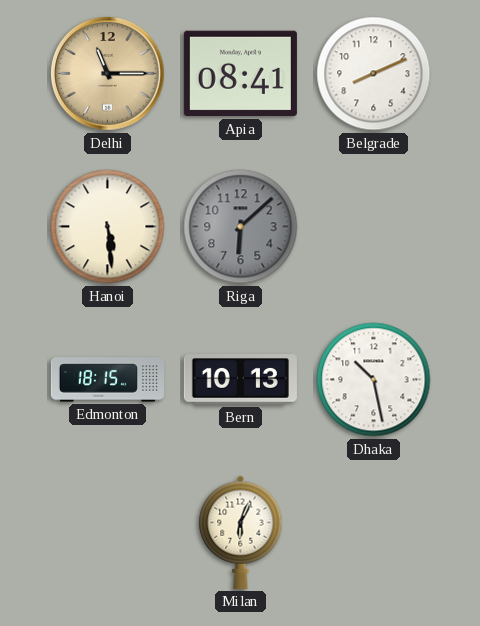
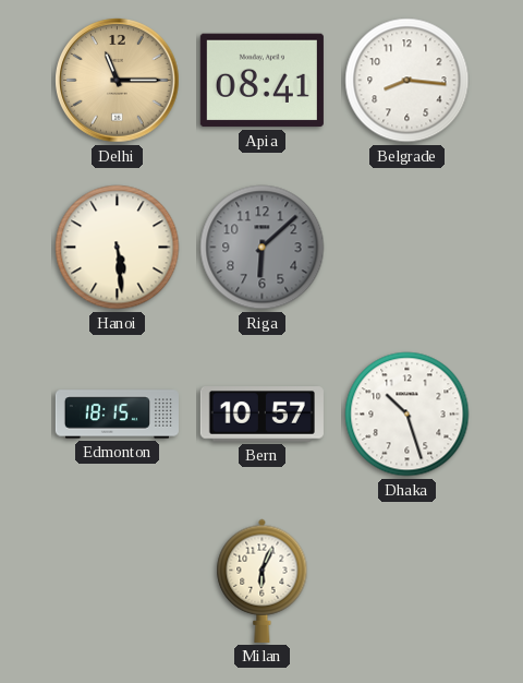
Belgrade: 8:11 -> 8:16
Bern: 10:13 -> 10:57
Dhaka: 10:28 -> 10:27
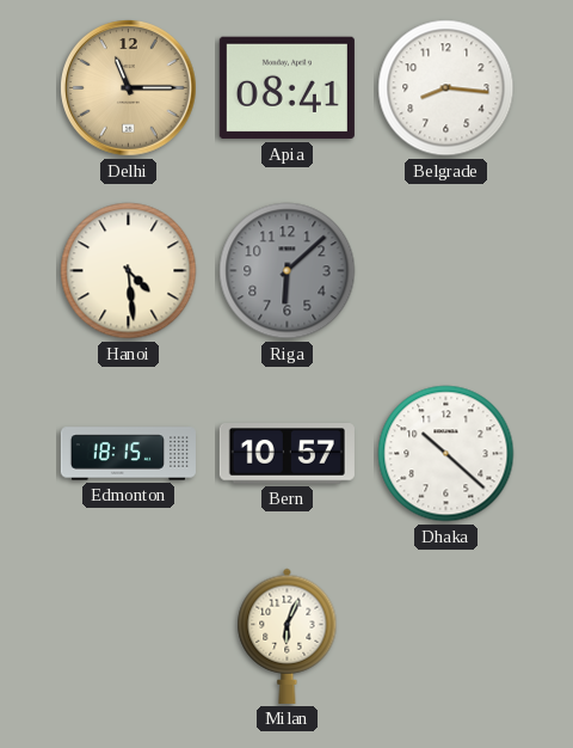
Hanoi: 5:29 -> 4:29
Dhaka: 10:27 -> 10:22
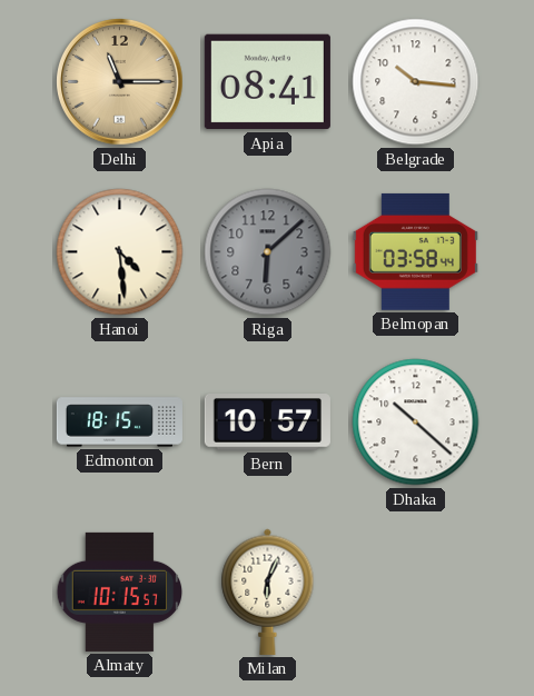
Belgrade: 8:16 -> 10:16
Belmopan: none -> 03:58
Almaty: none -> 10:15
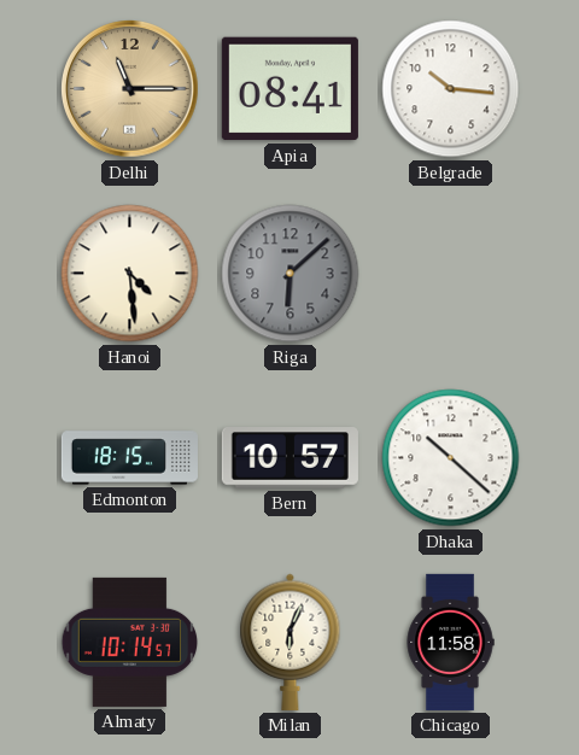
Belmopan: 03:58 -> none
Almaty: 10:15 -> 10:14
Chicago: none -> 11:58
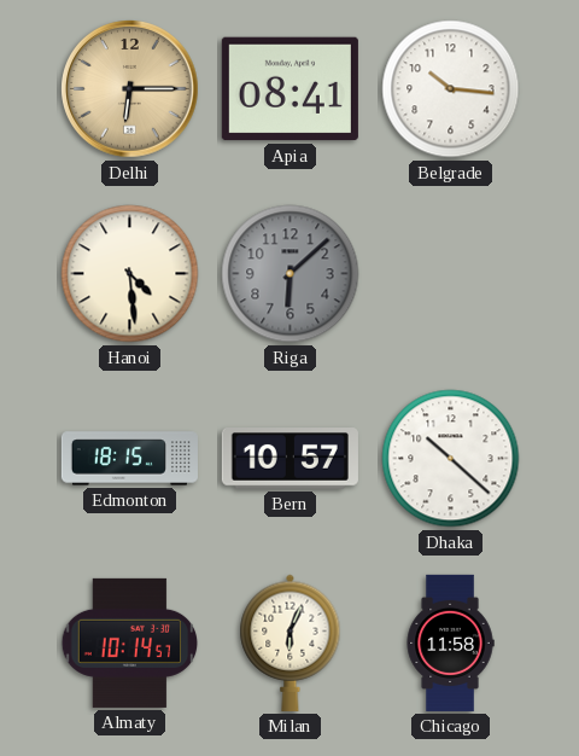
Delhi: 11:15 -> 6:15
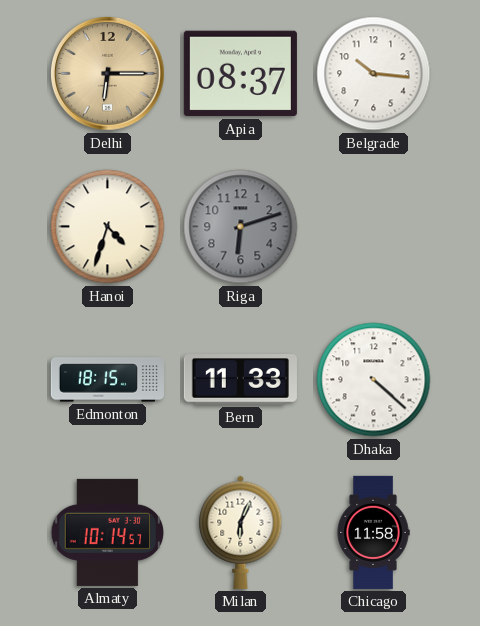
Apia: 08:41 -> 08:37
Hanoi: 4:29 -> 4:33
Riga: 6:08 -> 6:12
Bern: 10:57 -> 11:33
Dhaka: 10:22 -> 4:22
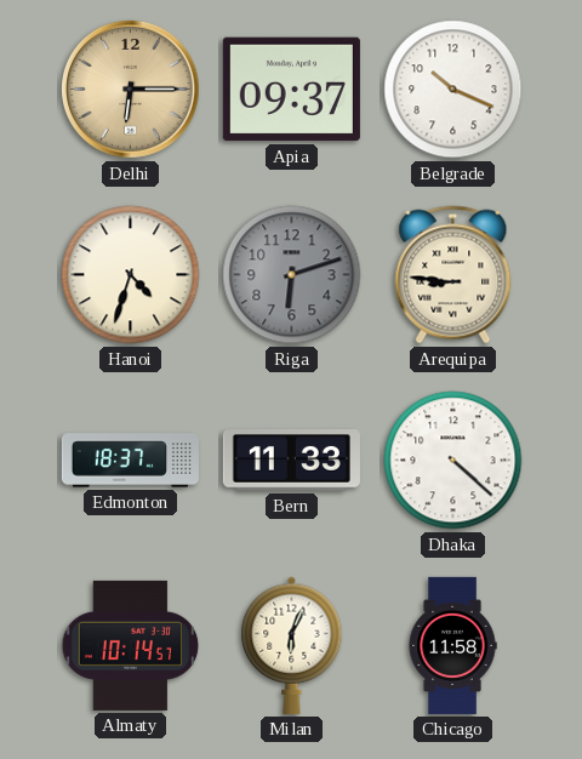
Apia: 08:37 -> 09:37
Belgrade: 10:16 -> 10:19
Arequipa: none -> 8:46
Edmonton: 18:15 -> 18:37
